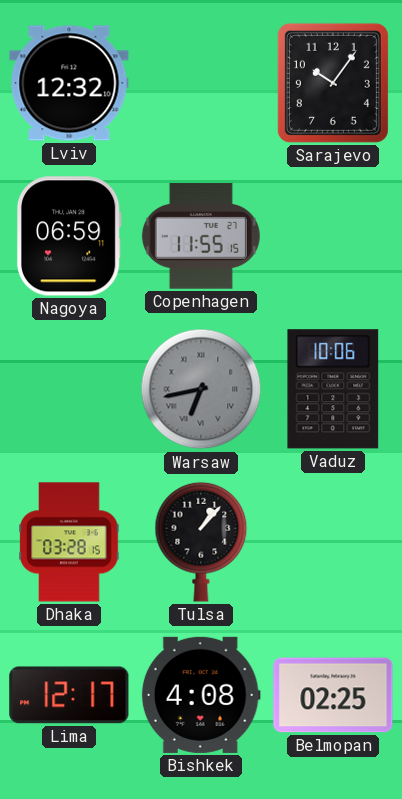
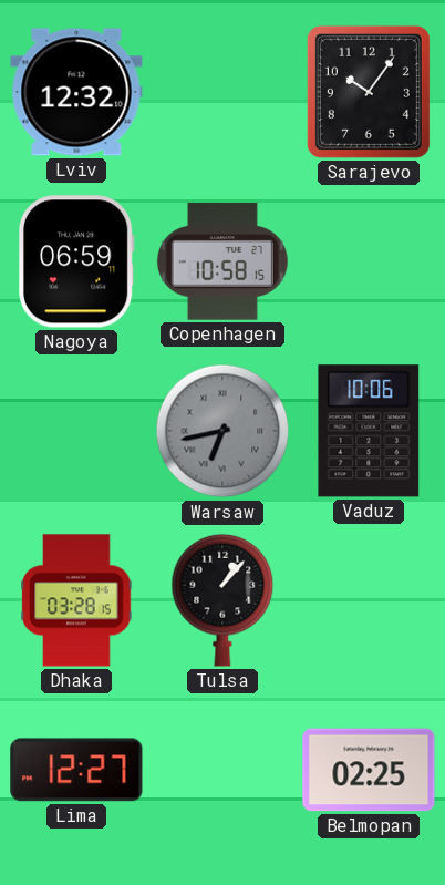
Copenhagen: 11:55 -> 10:58
Lima: 12:17 -> 12:27
Bishkek: 4:08 -> none
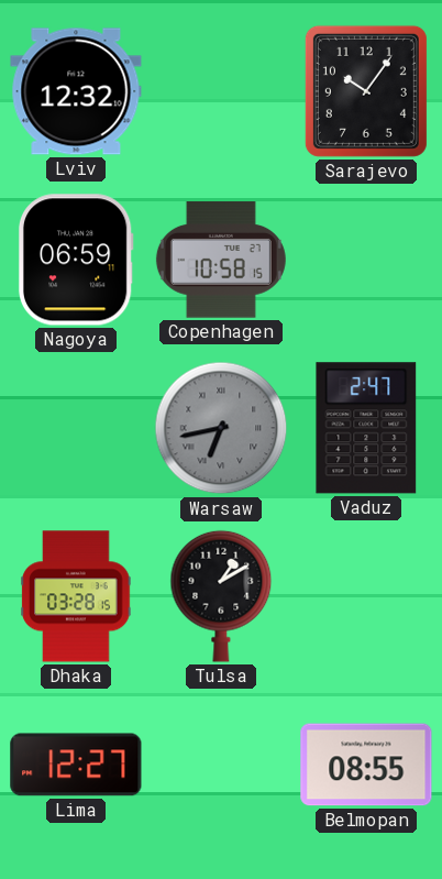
Vaduz: 10:06 -> 2:47
Tulsa: 1:07 -> 1:10
Belmopan: 02:25 -> 08:55
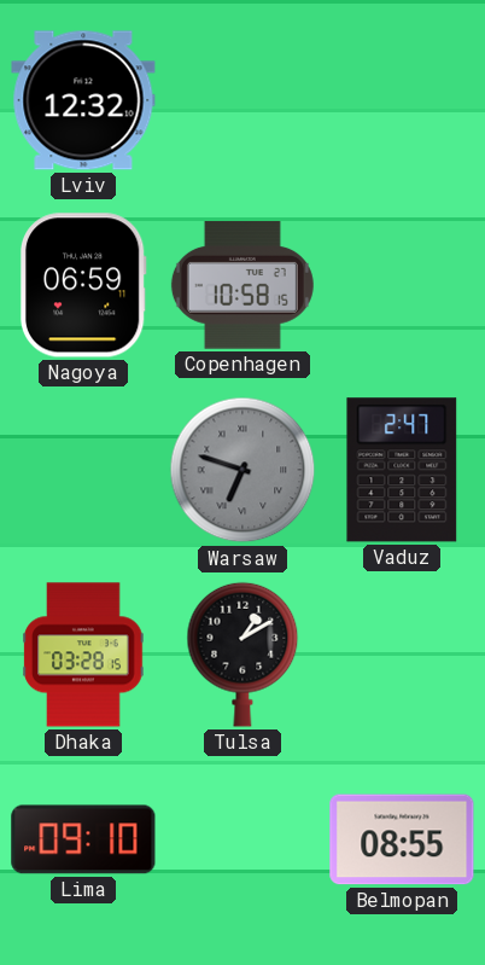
Sarajevo: 10:06 -> none
Warsaw: 6:43 -> 6:48
Lima: 12:27 -> 09:10
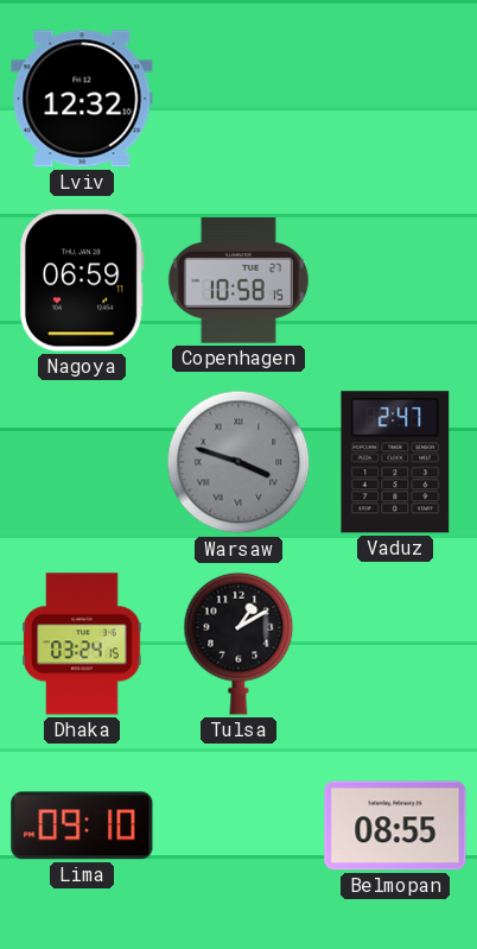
Warsaw: 6:48 -> 3:48
Dhaka: 03:28 -> 03:24
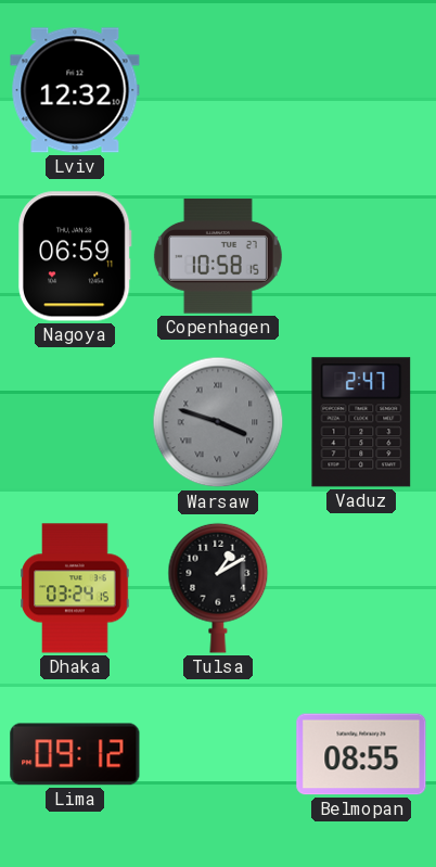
Lima: 09:10 -> 09:12
